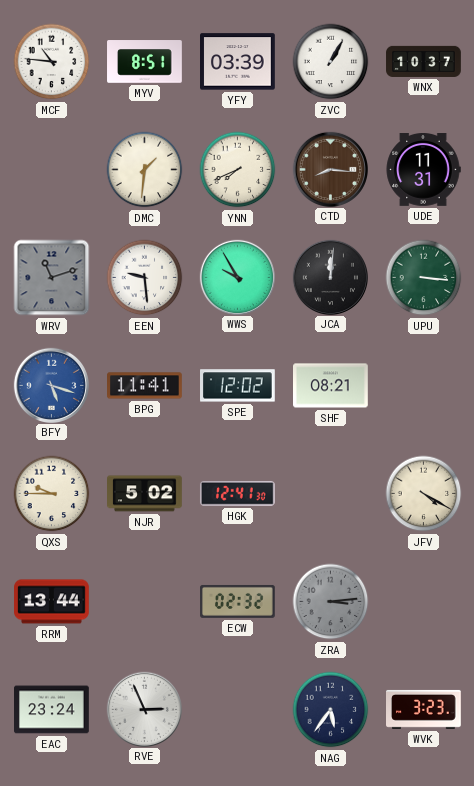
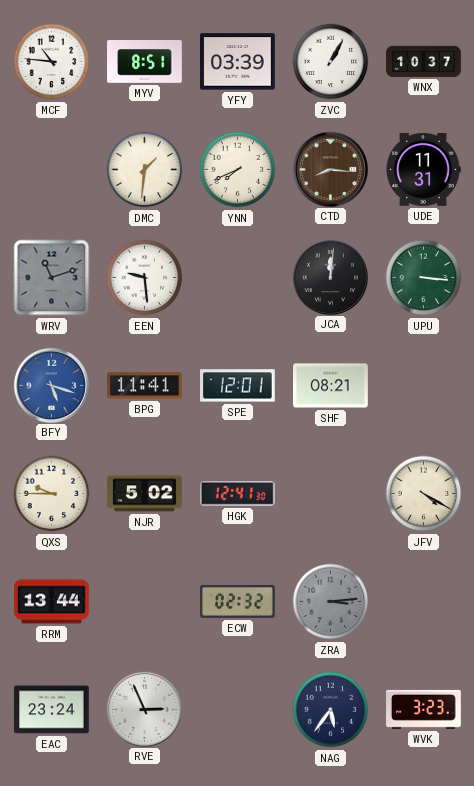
WWS: 9:55 -> none
SPE: 12:02 -> 12:01
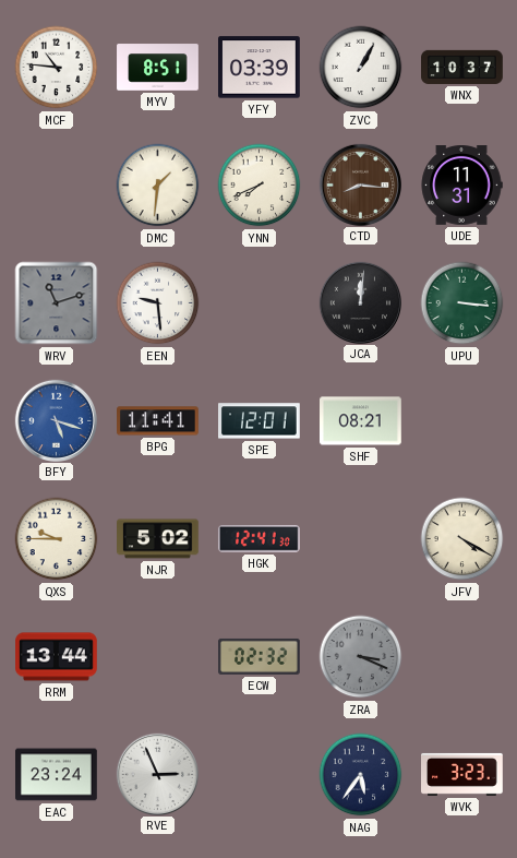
ZRA: 3:14 -> 3:19
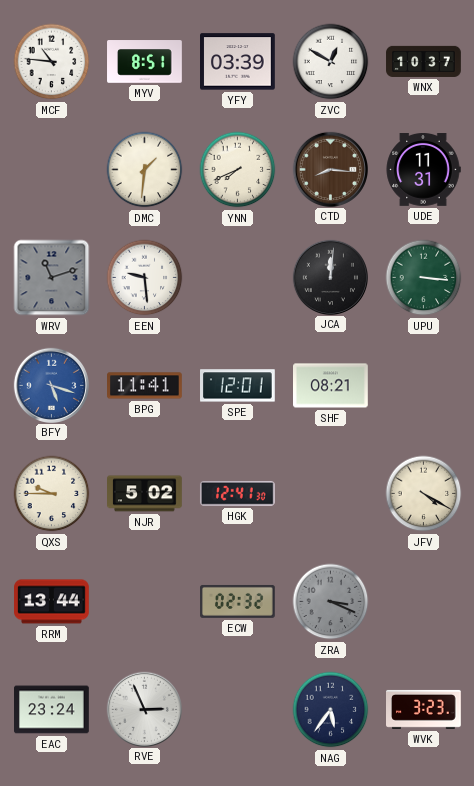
ZVC: 1:05 -> 12:50
